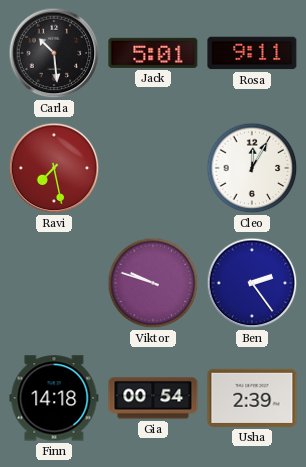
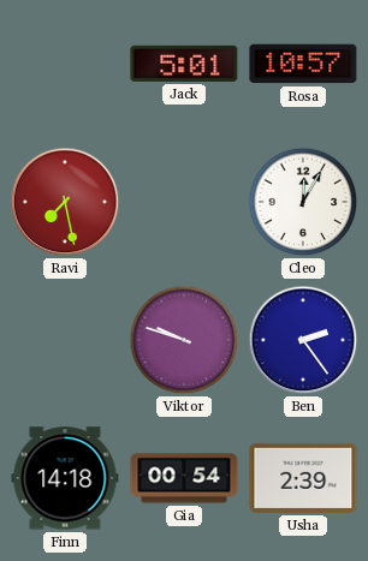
Carla: 10:29 -> none
Rosa: 9:11 -> 10:57
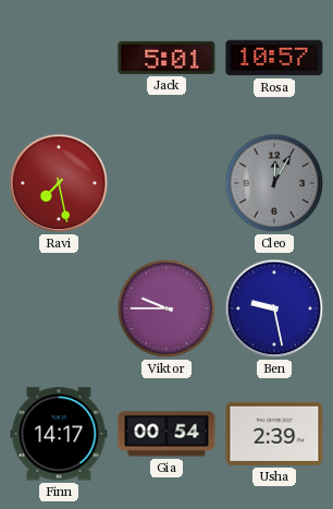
Cleo dial: white -> grey
Viktor: 9:48 -> 9:45
Ben: 2:24 -> 9:28
Finn: 14:18 -> 14:17
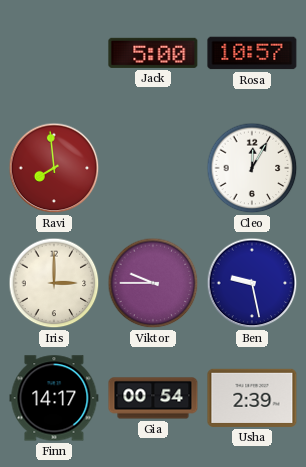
Jack: 5:01 -> 5:00
Ravi: 7:28 -> 7:59
Cleo dial: grey -> white
Iris: none -> 3:00
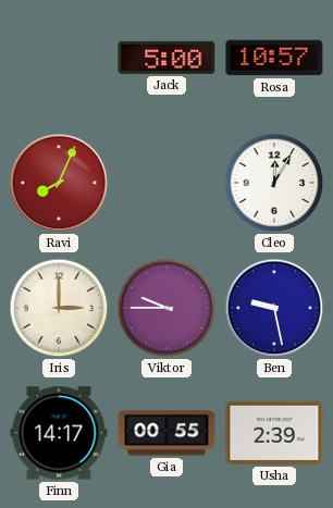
Ravi: 7:59 -> 8:04
Gia: 00:54 -> 00:55
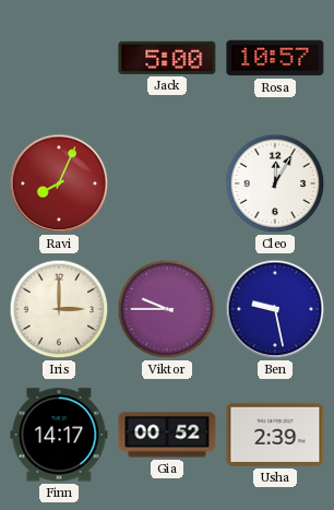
Gia: 00:55 -> 00:52
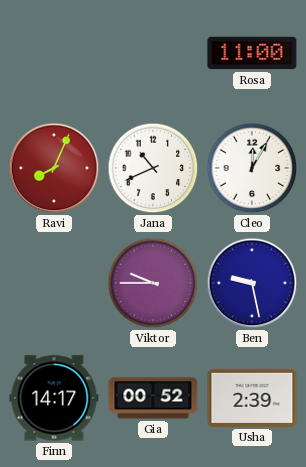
Jack: 5:00 -> none
Rosa: 10:57 -> 11:00
Jana: none -> 10:41
Iris: 3:00 -> none
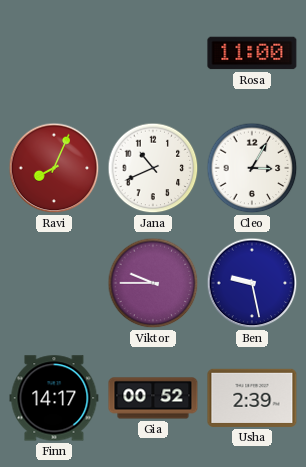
Cleo: 12:05 -> 3:05
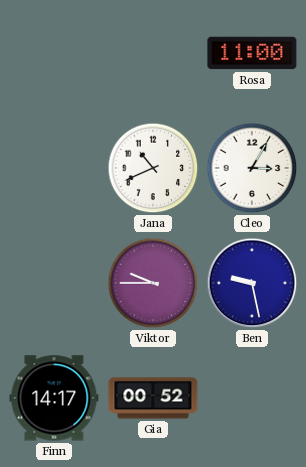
Ravi: 8:04 -> none
Usha: 2:39 -> none
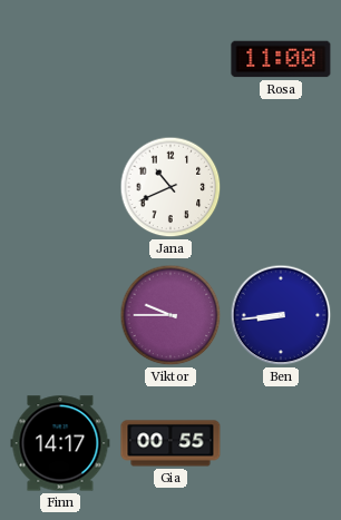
Cleo: 3:05 -> none
Ben: 9:28 -> 8:44
Gia: 00:52 -> 00:55
